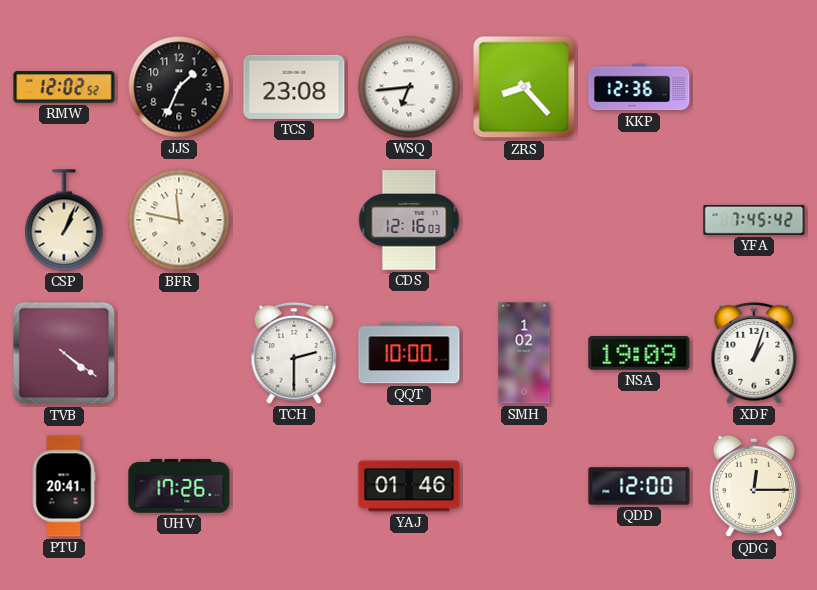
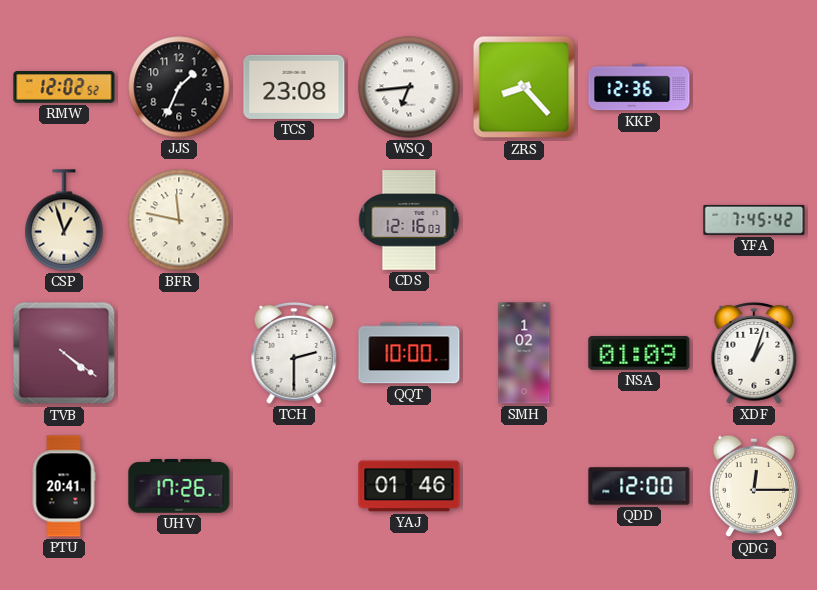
CSP: 1:04 -> 12:57
NSA: 19:09 -> 01:09
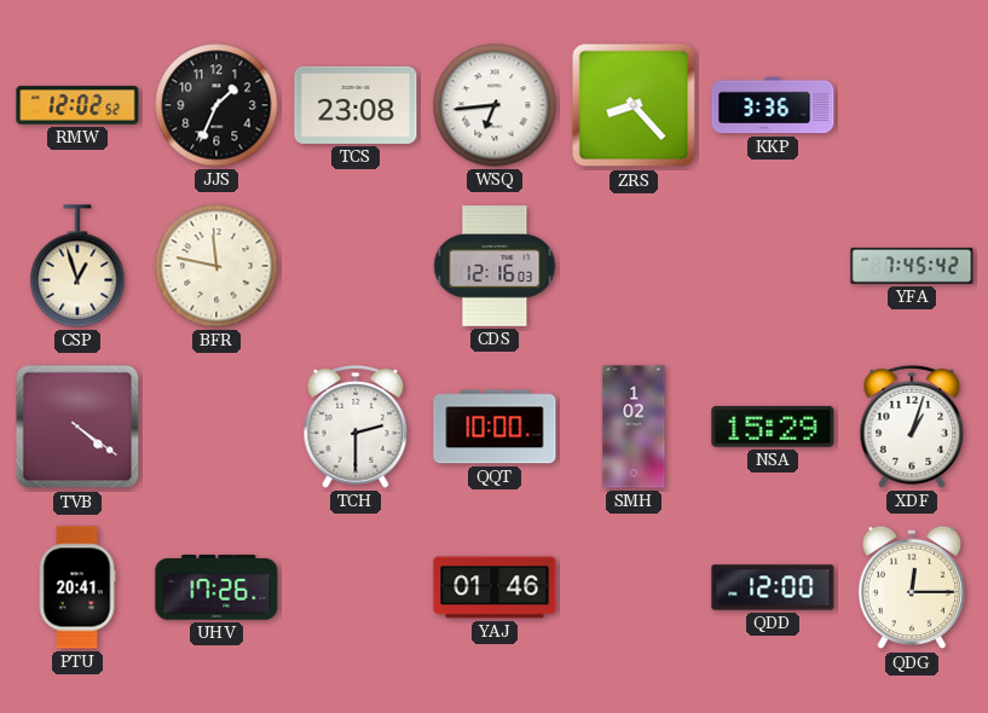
KKP: 12:36 -> 3:36
NSA: 01:09 -> 15:29
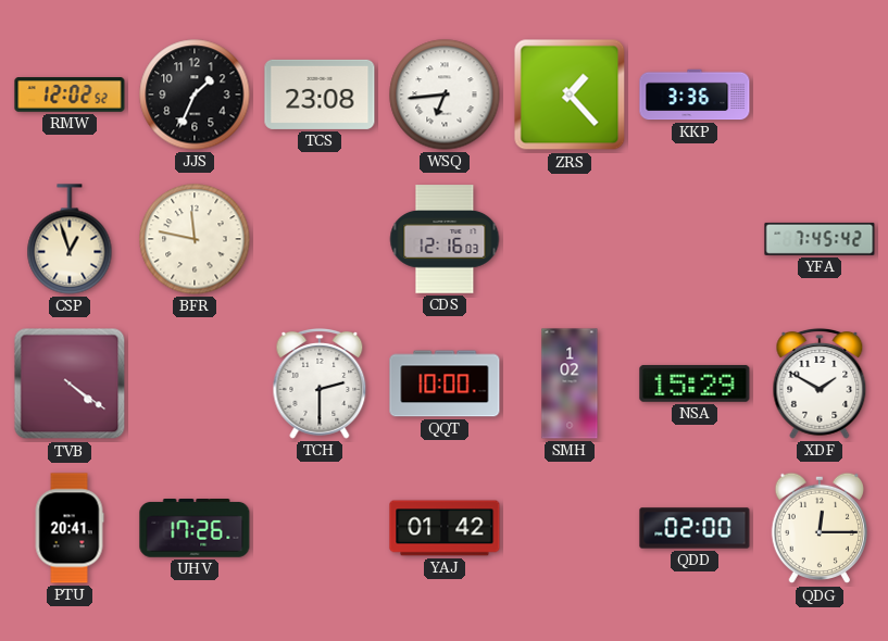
ZRS: 8:23 -> 1:23
XDF: 1:03 -> 1:50
YAJ: 01:46 -> 01:42
QDD: 12:00 -> 02:00
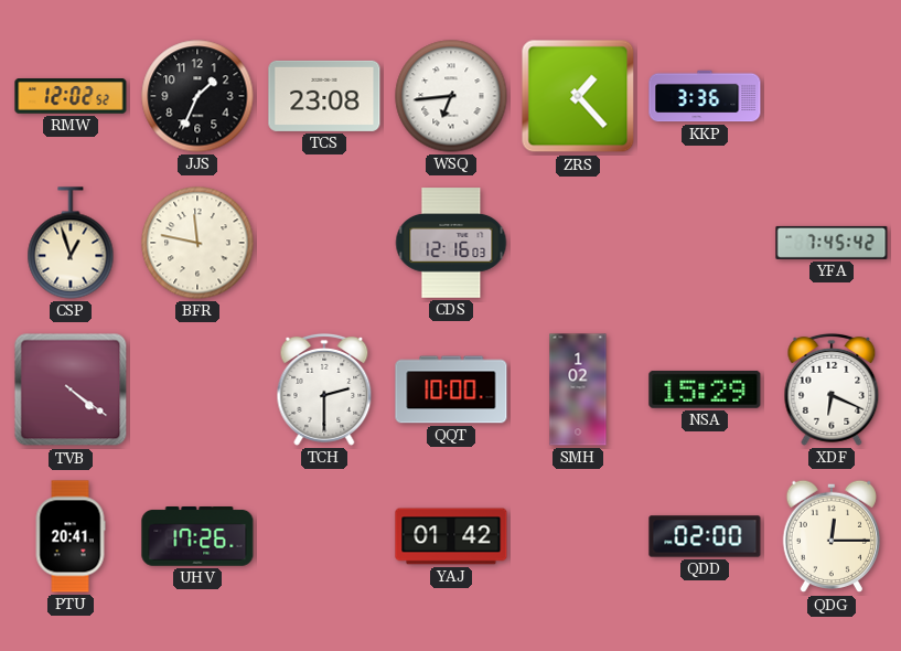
XDF: 1:50 -> 6:19
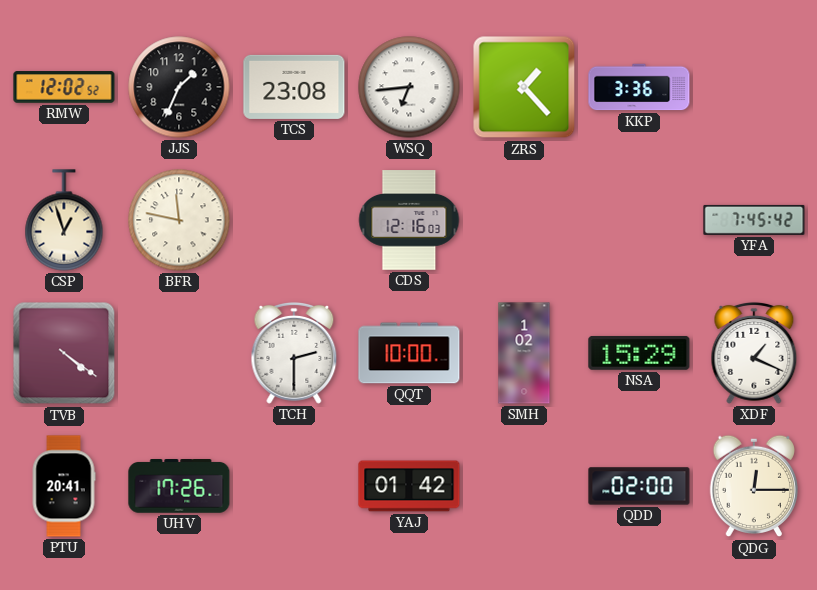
XDF: 6:19 -> 1:19
